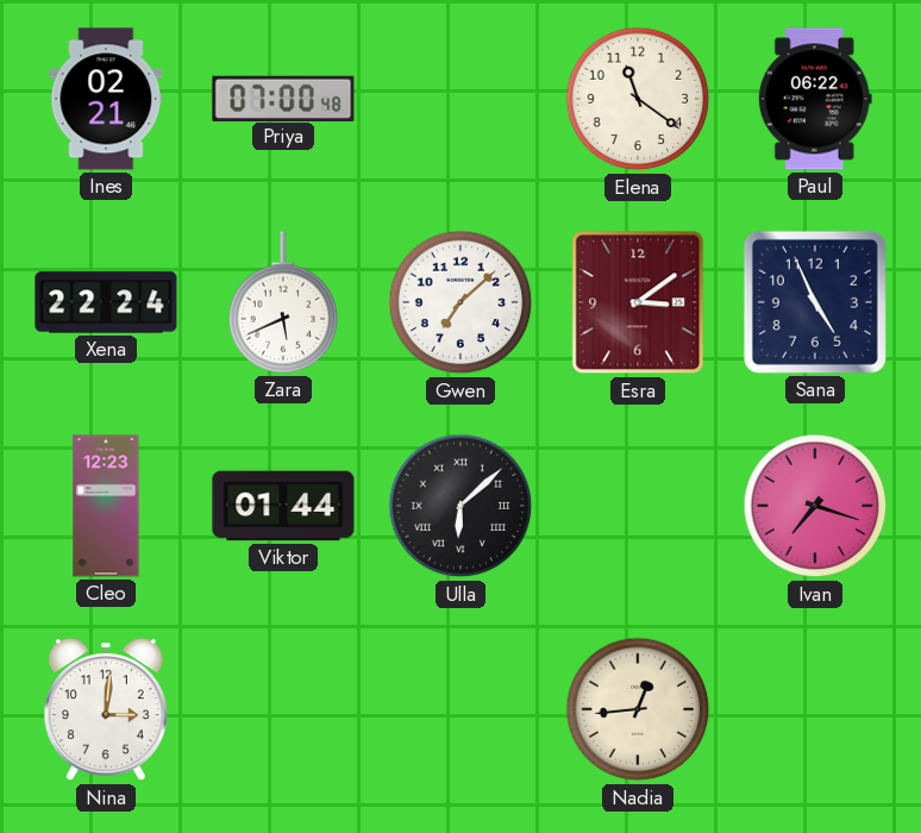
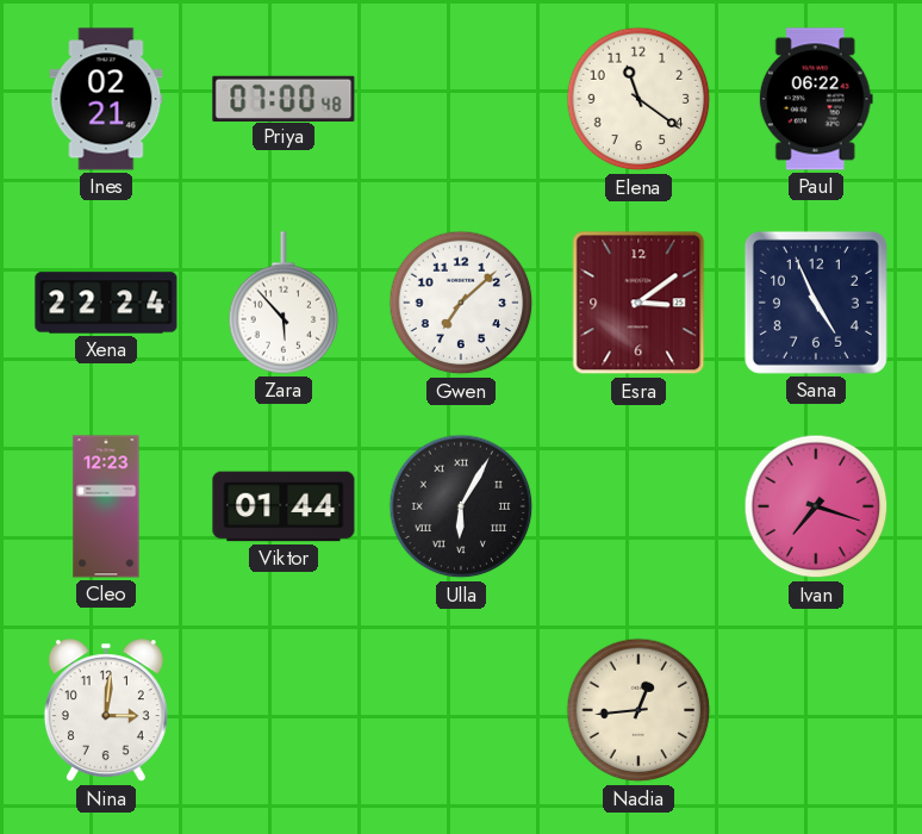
Zara: 5:41 -> 5:53
Ulla: 6:08 -> 6:05
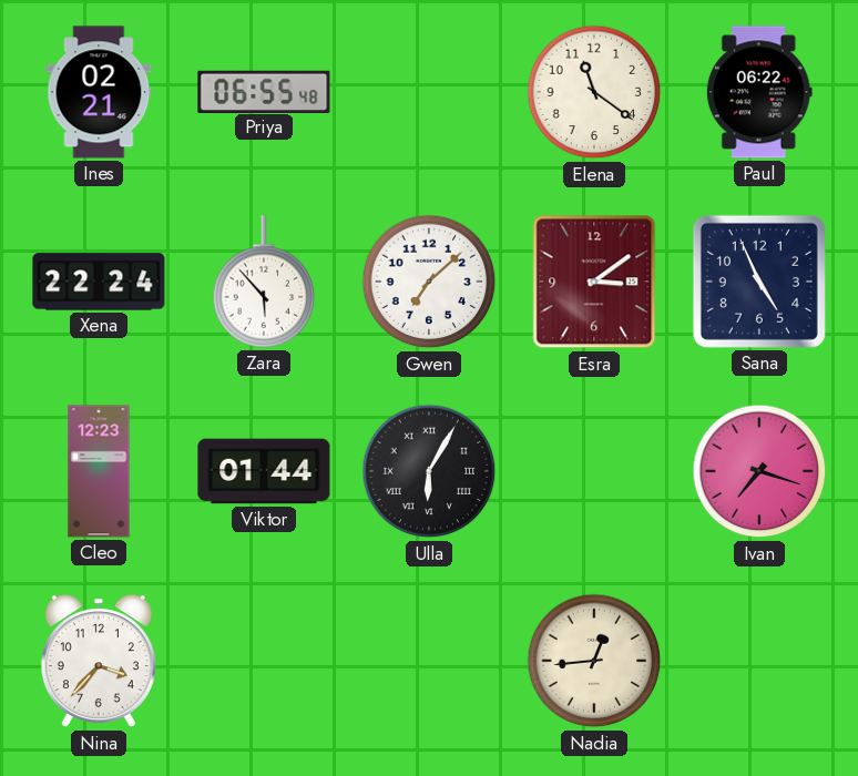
Priya: 07:00 -> 06:55
Nina: 3:01 -> 3:37
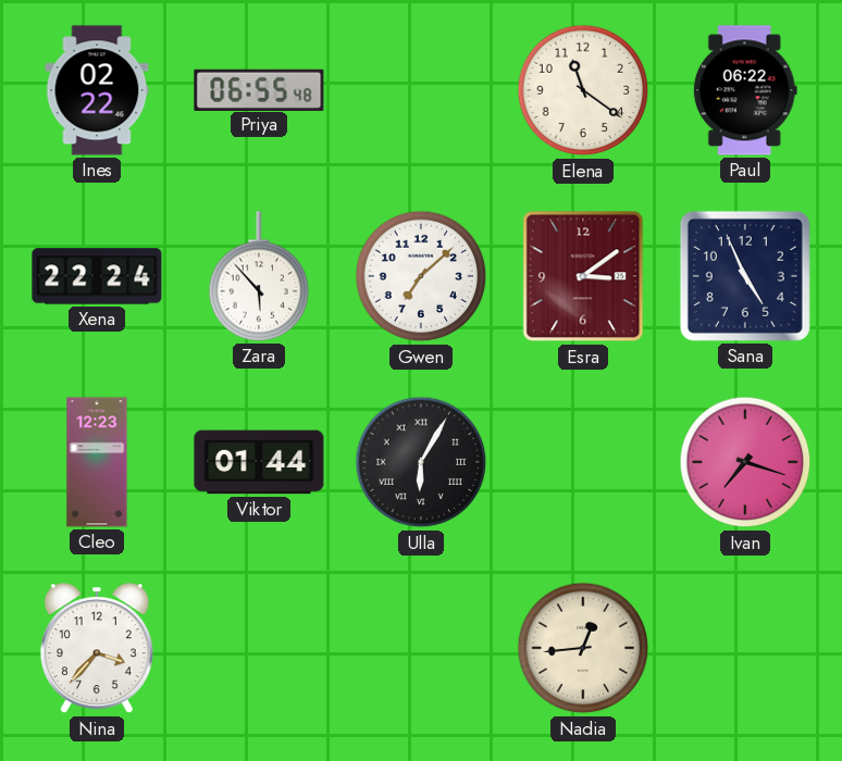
Ines: 02:21 -> 02:22
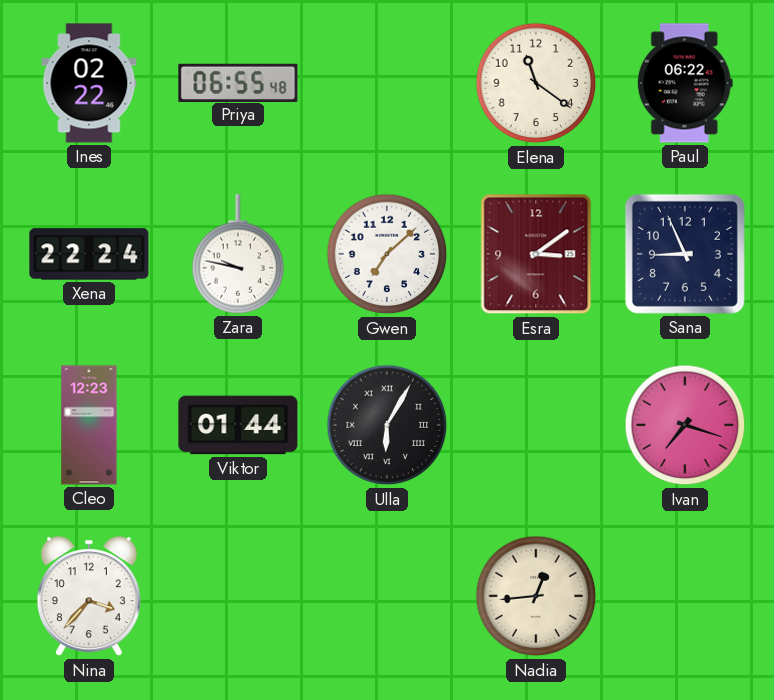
Zara: 5:53 -> 9:47
Sana: 4:56 -> 8:56
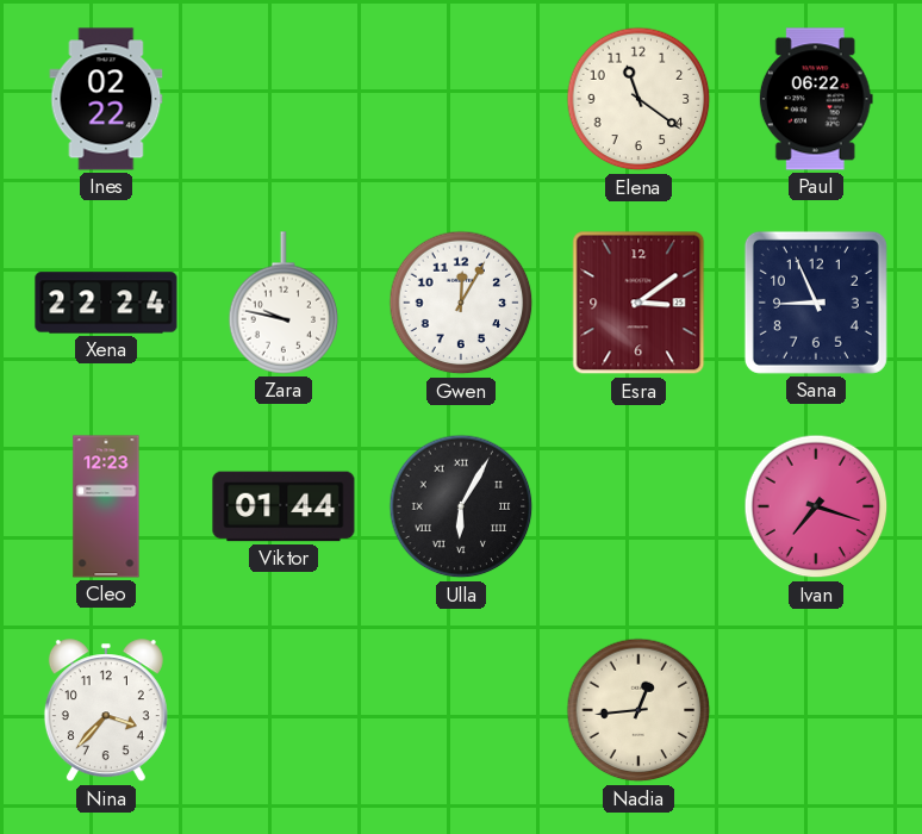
Priya: 06:55 -> none
Gwen: 7:08 -> 12:05
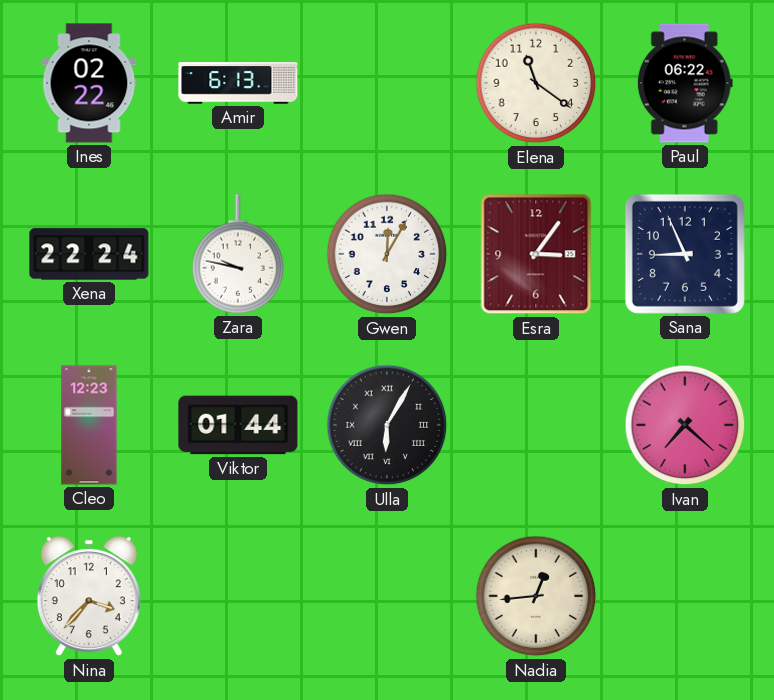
Amir: none -> 6:13
Esra: 3:09 -> 3:06
Ivan: 7:18 -> 7:22
